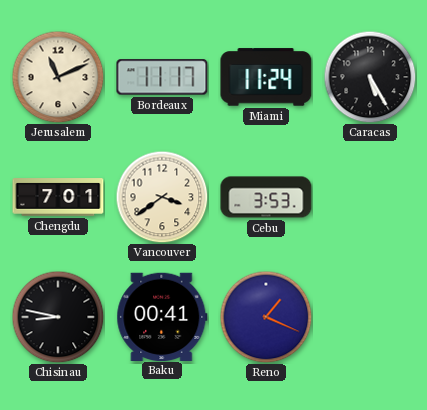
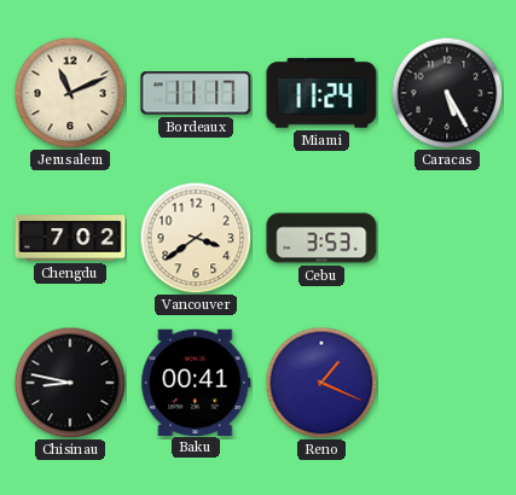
Chengdu: 7:01 -> 7:02
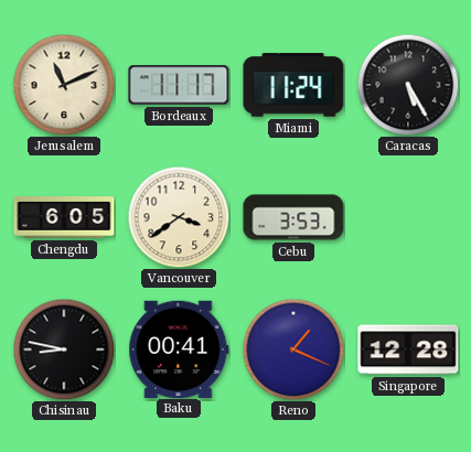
Chengdu: 7:02 -> 6:05
Singapore: none -> 12:28
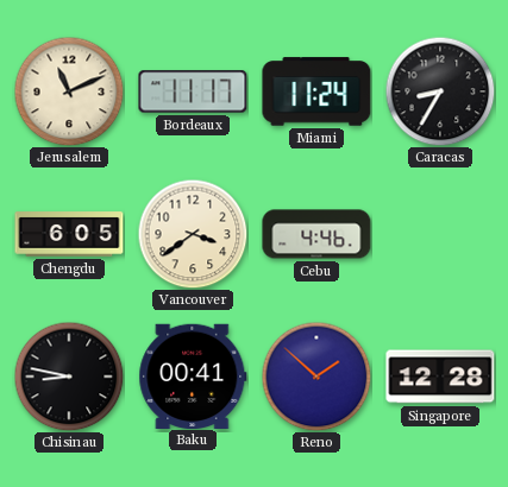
Caracas: 5:25 -> 8:35
Cebu: 3:53 -> 4:46
Reno: 1:19 -> 1:52
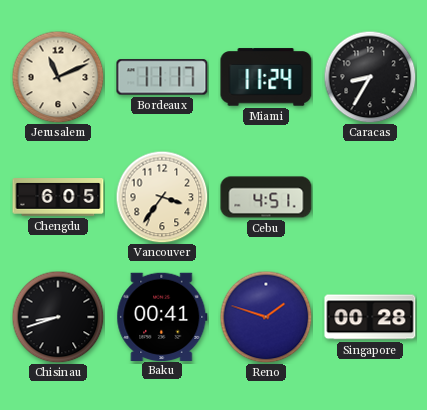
Vancouver: 3:39 -> 3:36
Cebu: 4:46 -> 4:51
Chisinau: 8:47 -> 8:42
Reno: 1:52 -> 1:48
Singapore: 12:28 -> 00:28
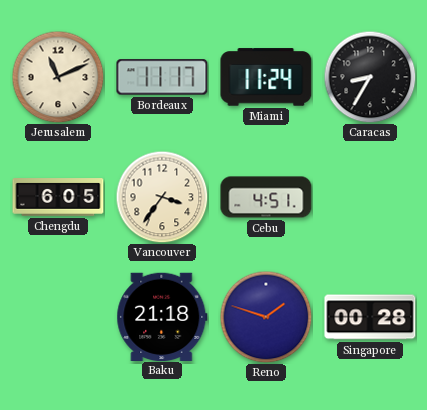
Chisinau: 8:42 -> none
Baku: 00:41 -> 21:18
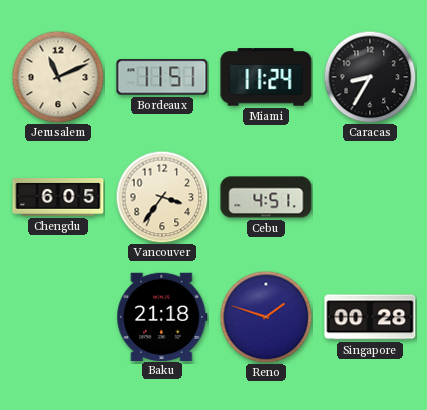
Bordeaux: 11:17 -> 11:51
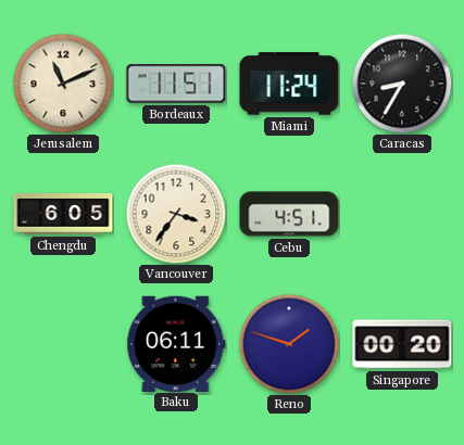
Baku: 21:18 -> 06:11
Singapore: 00:28 -> 00:20
